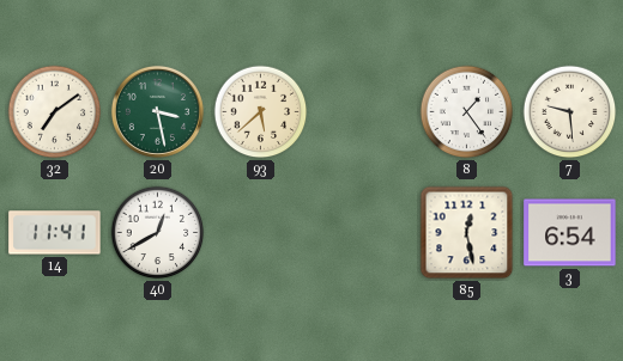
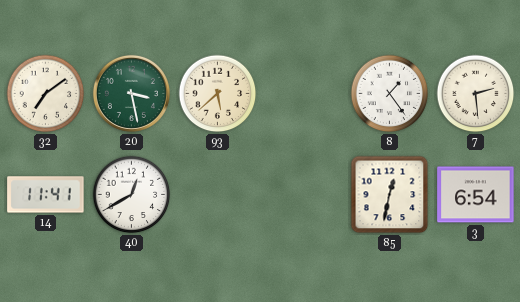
7: 9:29 -> 2:29
85: 12:28 -> 12:32
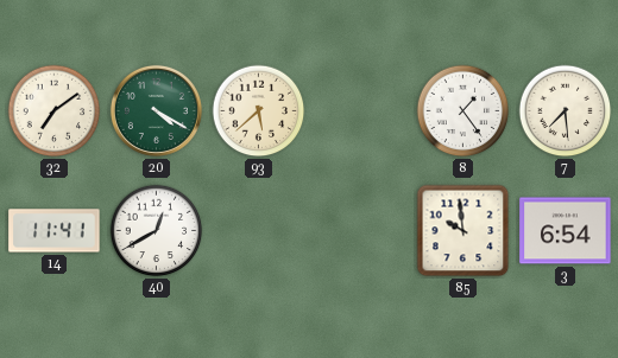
20: 3:28 -> 4:20
7: 2:29 -> 7:29
85: 12:32 -> 9:59
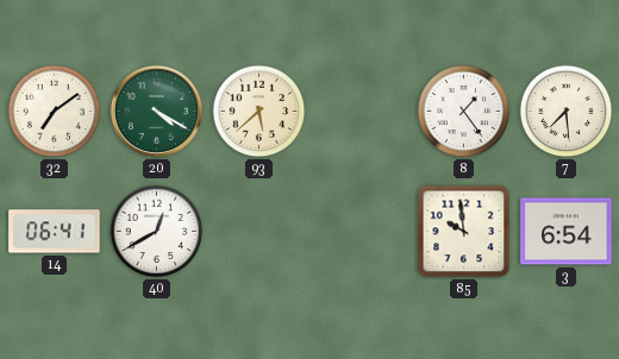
14: 11:41 -> 06:41
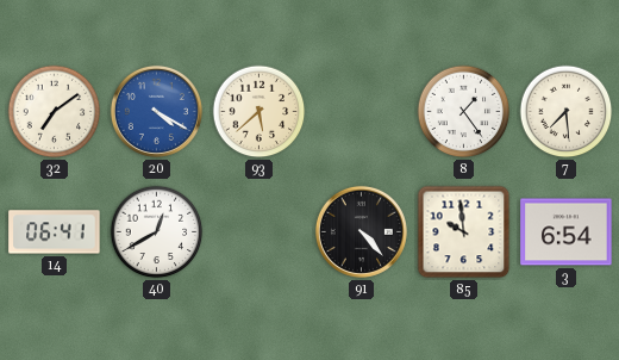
20 dial: green -> blue
91: none -> 4:23
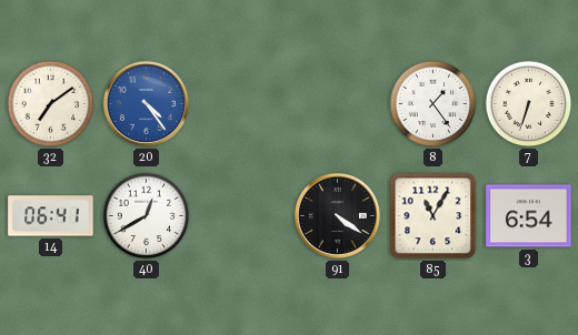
20: 4:20 -> 4:24
93: 5:38 -> none
7: 7:29 -> 6:33
91: 4:23 -> 4:21
85: 9:59 -> 11:05
